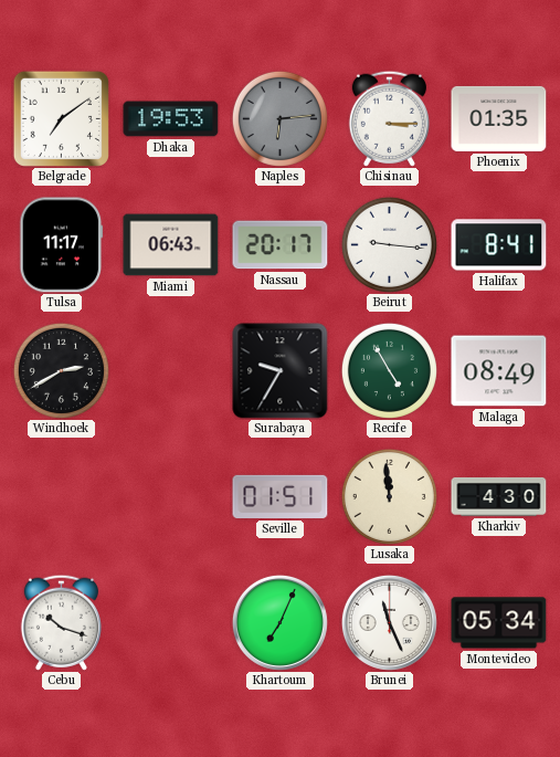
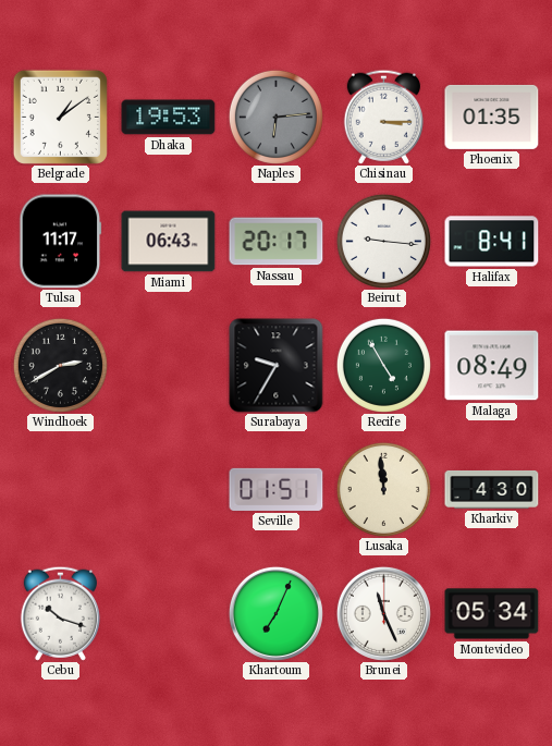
Belgrade: 7:09 -> 1:09
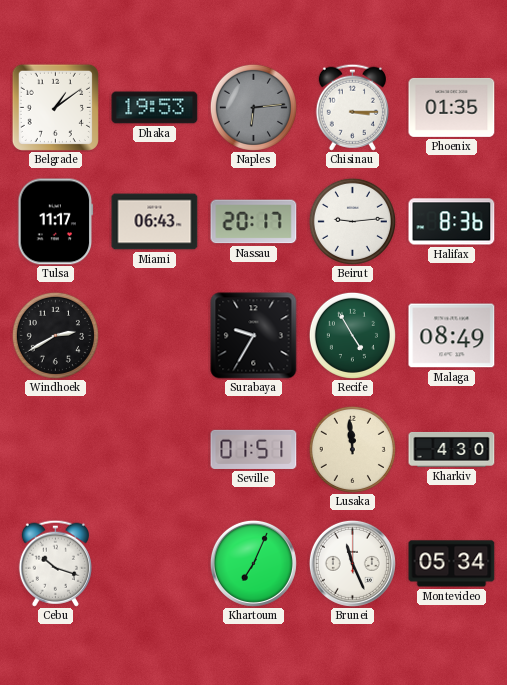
Beirut: 9:16 -> 9:14
Halifax: 8:41 -> 8:36
